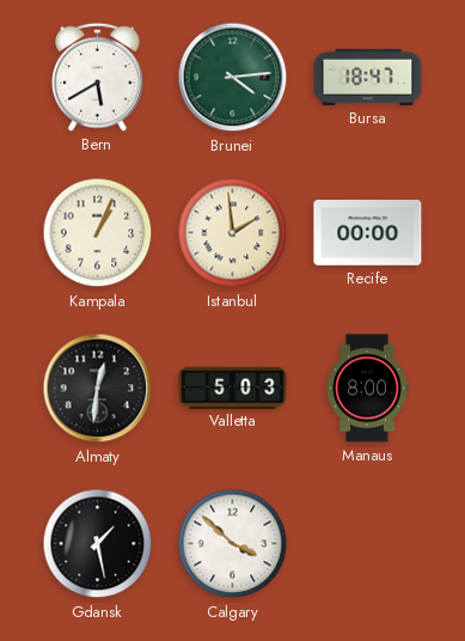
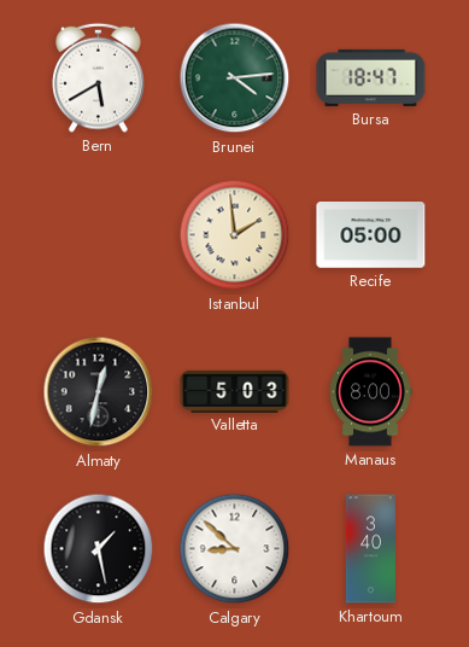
Kampala: 1:04 -> none
Recife: 00:00 -> 05:00
Almaty: 12:31 -> 12:32
Calgary: 3:52 -> 8:52
Khartoum: none -> 3:40
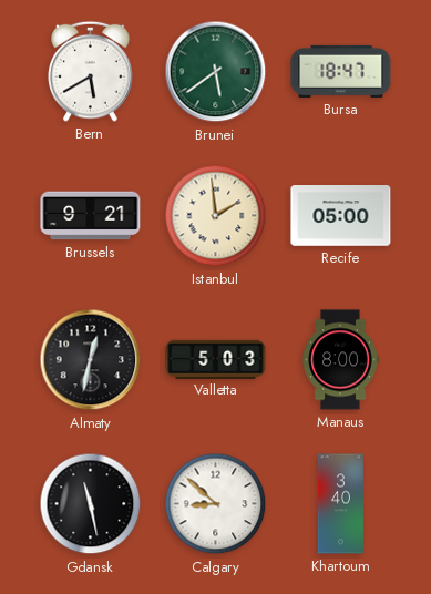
Brunei: 4:14 -> 5:39
Brussels: none -> 9:21
Gdansk: 1:28 -> 11:28
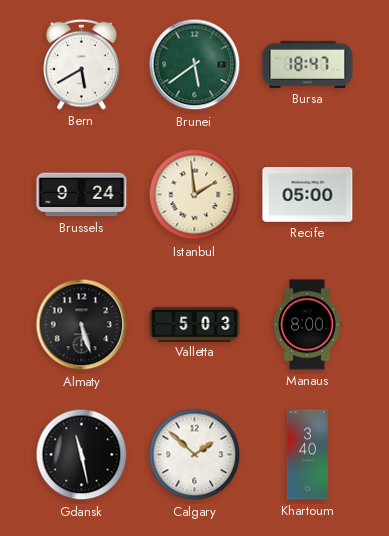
Brussels: 9:21 -> 9:24
Almaty: 12:32 -> 5:27
Calgary: 8:52 -> 1:52
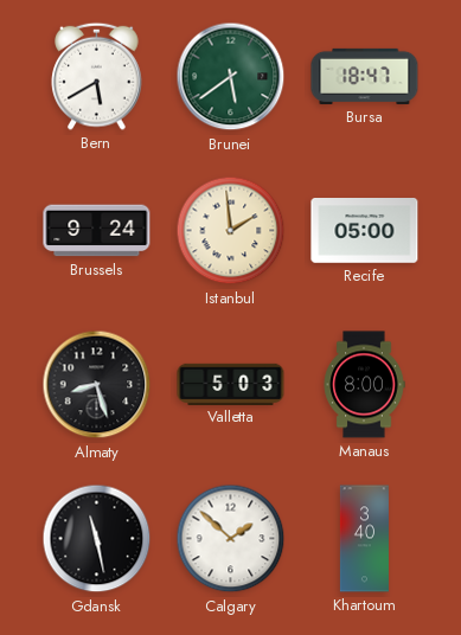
Almaty: 5:27 -> 8:27
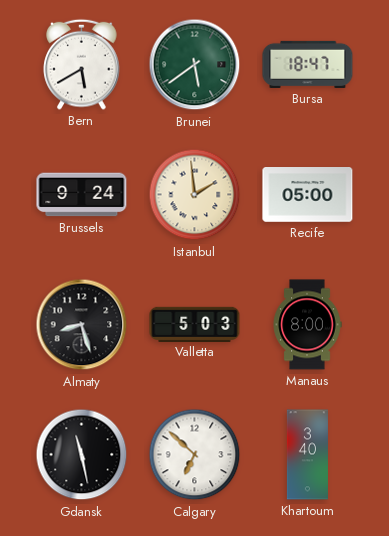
Calgary: 1:52 -> 6:52
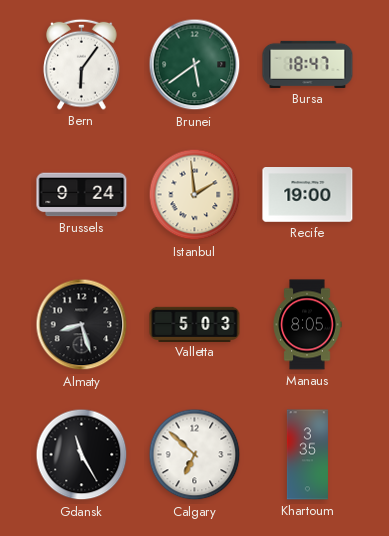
Bern: 5:40 -> 6:06
Recife: 05:00 -> 19:00
Manaus: 8:00 -> 8:05
Gdansk: 11:28 -> 11:25
Khartoum: 3:40 -> 3:35
